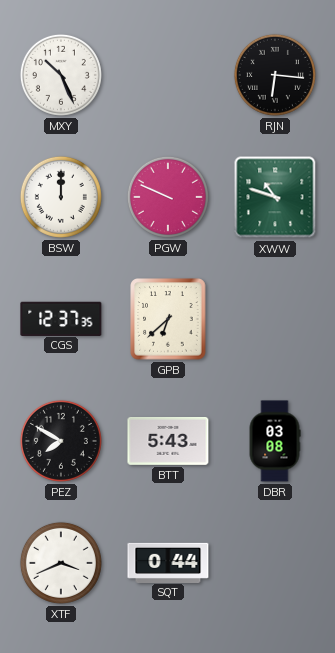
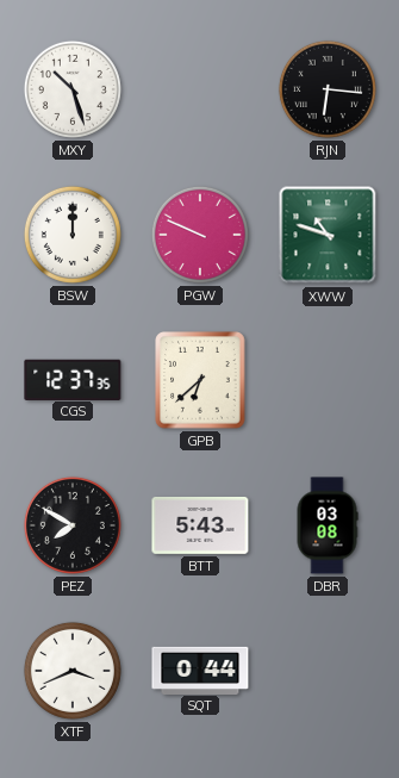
MXY: 10:26 -> 10:27
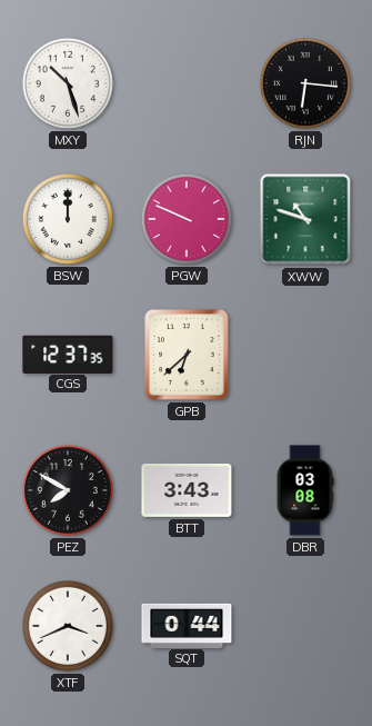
BTT: 5:43 -> 3:43
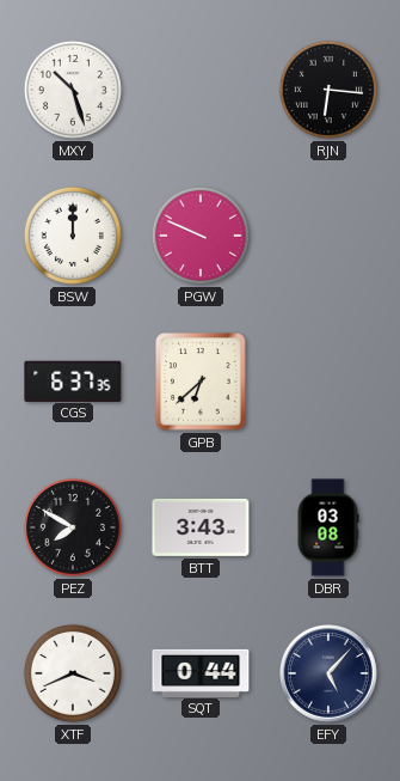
XWW: 10:48 -> none
CGS: 12:37 -> 6:37
EFY: none -> 5:07
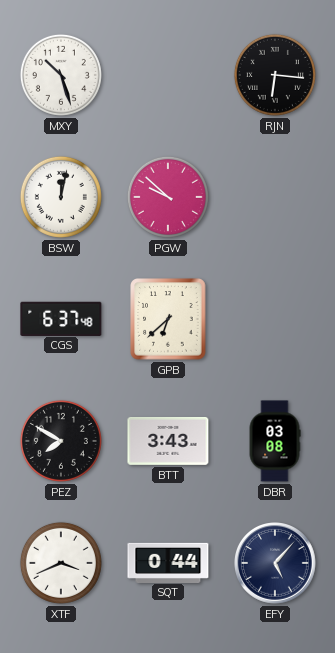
BSW: 12:00 -> 12:02
PGW: 9:49 -> 9:52
CGS: 6:37:35 -> 6:37:48
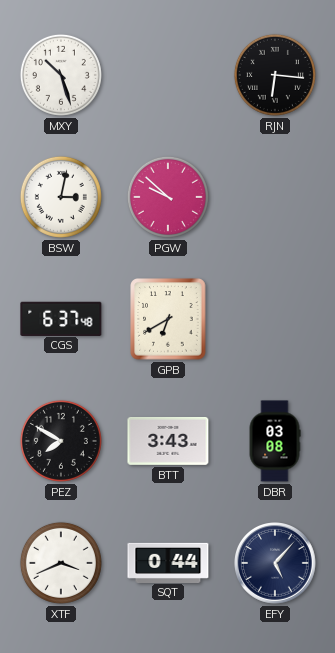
BSW: 12:02 -> 3:02
GPB: 6:38 -> 6:40
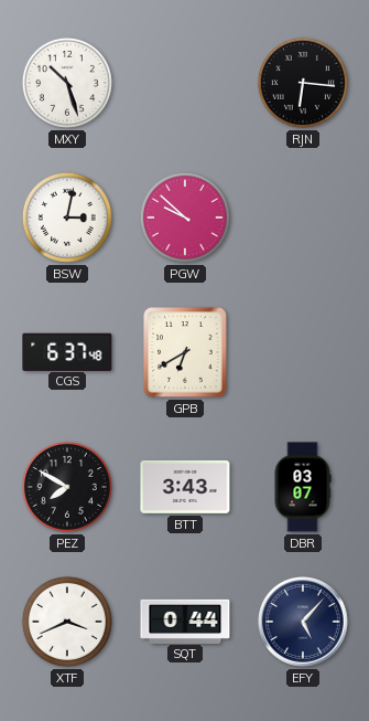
DBR: 03:08 -> 03:07
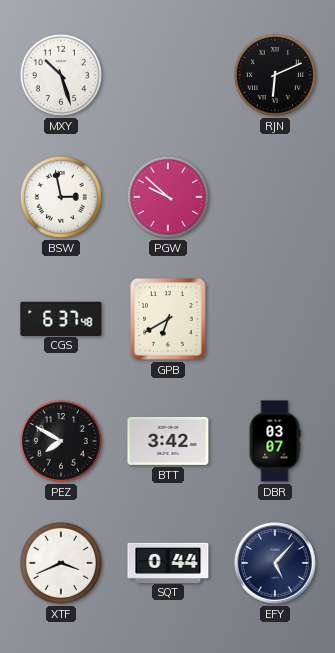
RJN: 6:16 -> 6:11
BSW: 3:02 -> 2:58
BTT: 3:43 -> 3:42
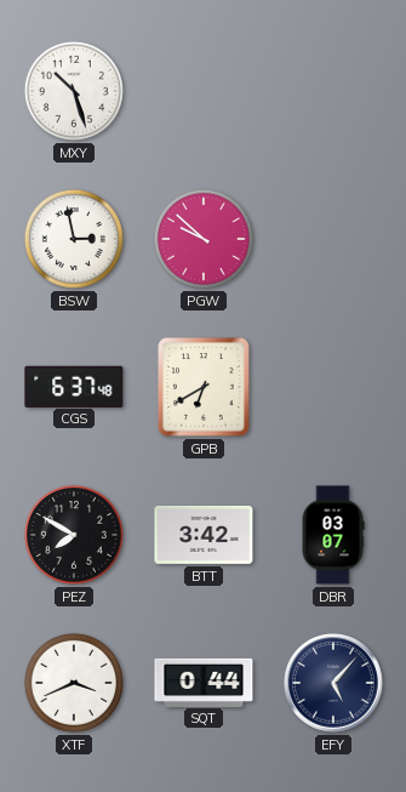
RJN: 6:11 -> none
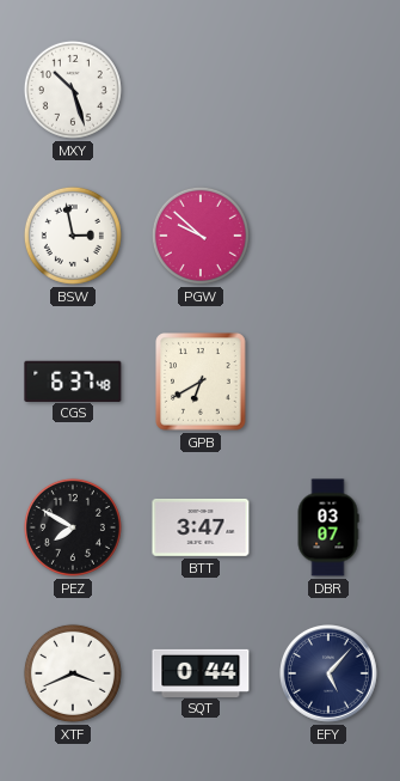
BTT: 3:42 -> 3:47
